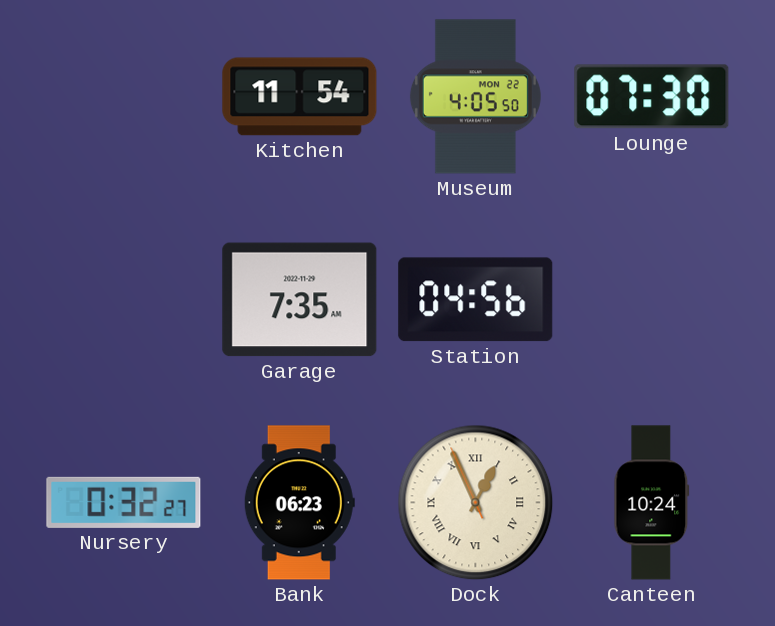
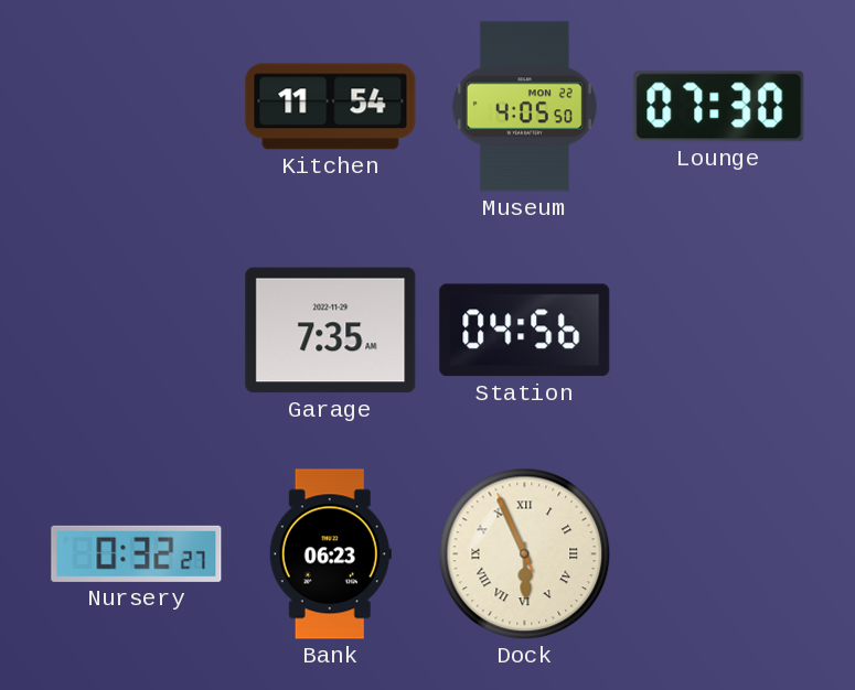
Dock: 12:55 -> 5:55
Canteen: 10:24 -> none
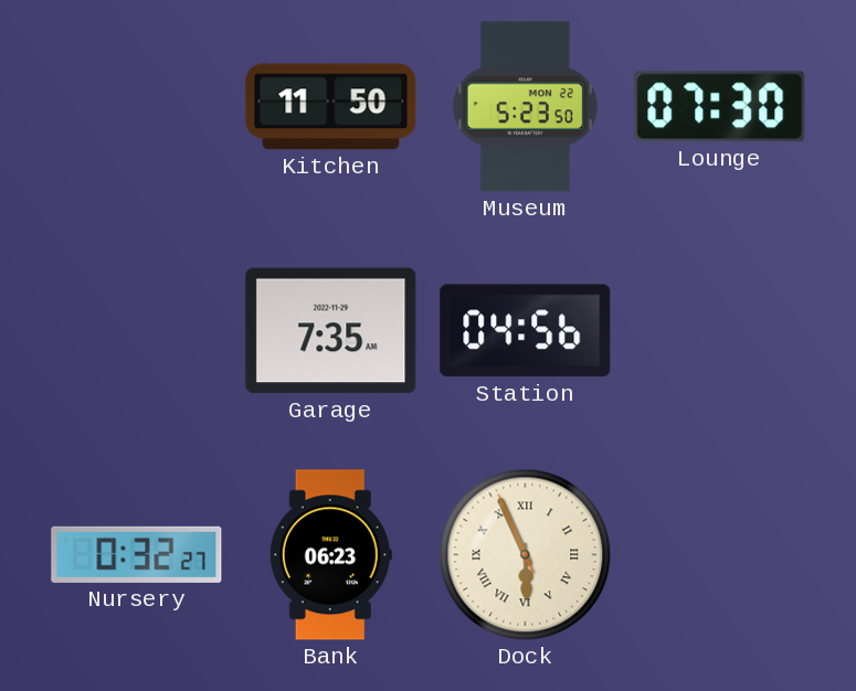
Kitchen: 11:54 -> 11:50
Museum: 4:05 -> 5:23
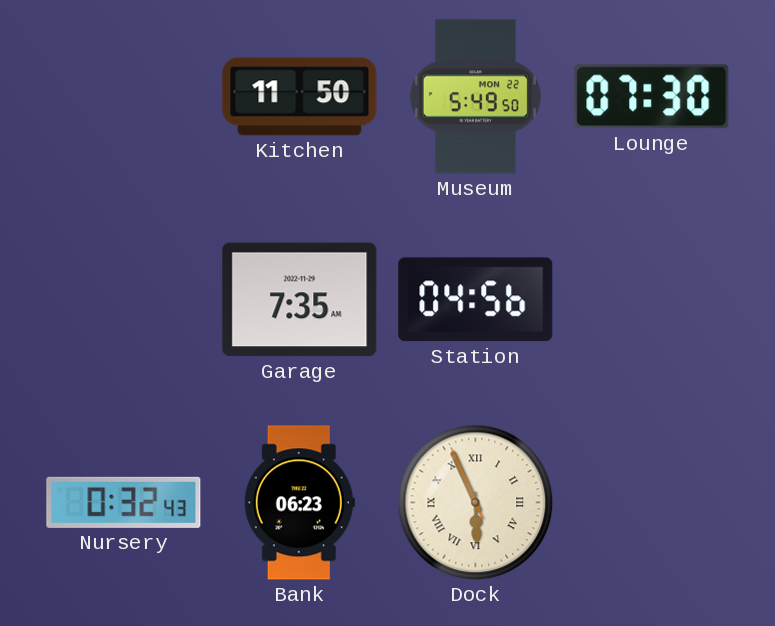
Museum: 5:23 -> 5:49
Nursery: 0:32:27 -> 0:32:43
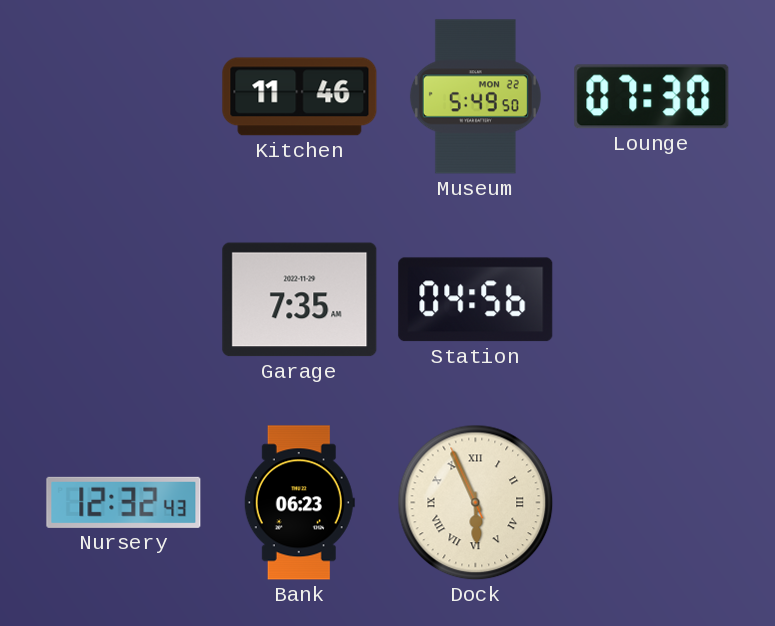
Kitchen: 11:50 -> 11:46
Nursery: 0:32 -> 12:32
